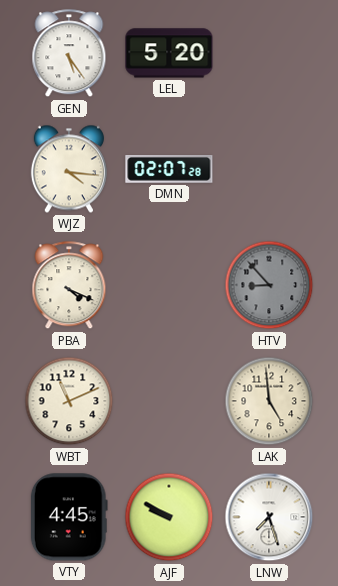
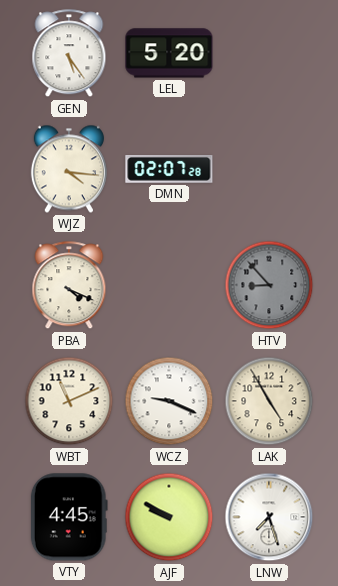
WCZ: none -> 9:19
LAK: 4:59 -> 4:55
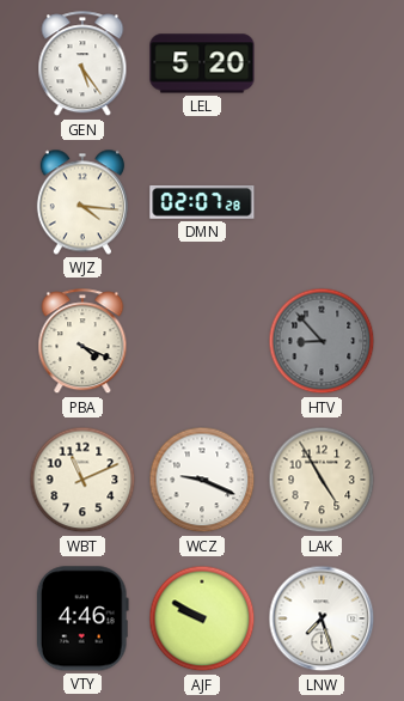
VTY: 4:45 -> 4:46
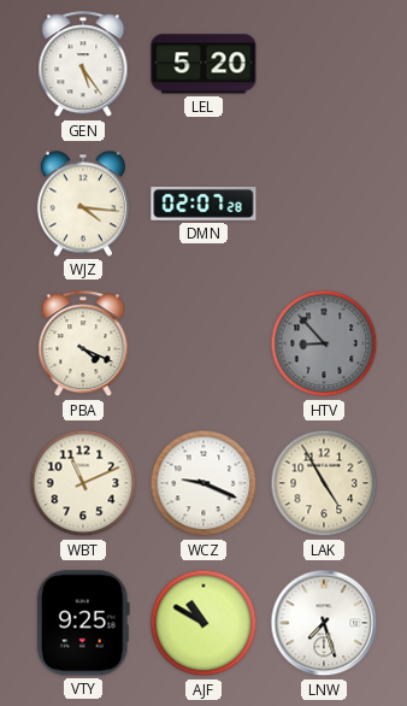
VTY: 4:46 -> 9:25
AJF: 9:50 -> 10:50
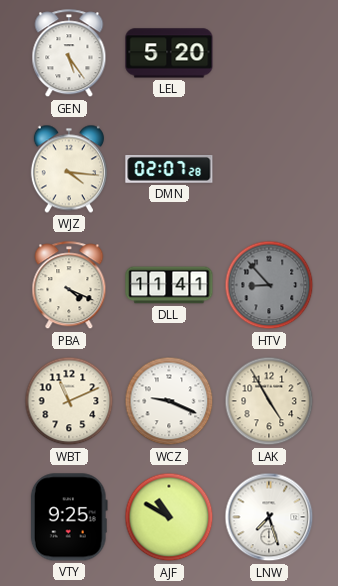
DLL: none -> 11:41
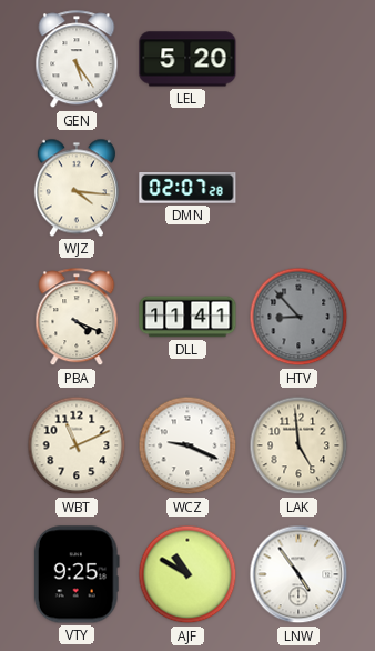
LAK: 4:55 -> 4:59
LNW: 7:27 -> 4:54
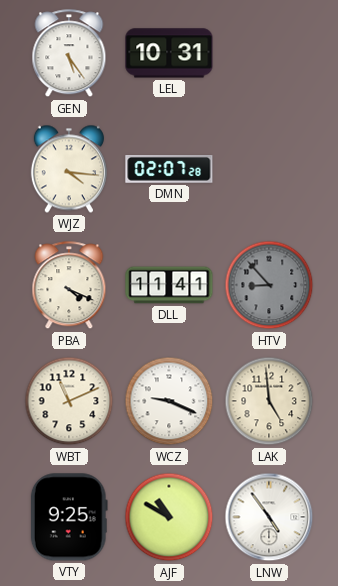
LEL: 5:20 -> 10:31
